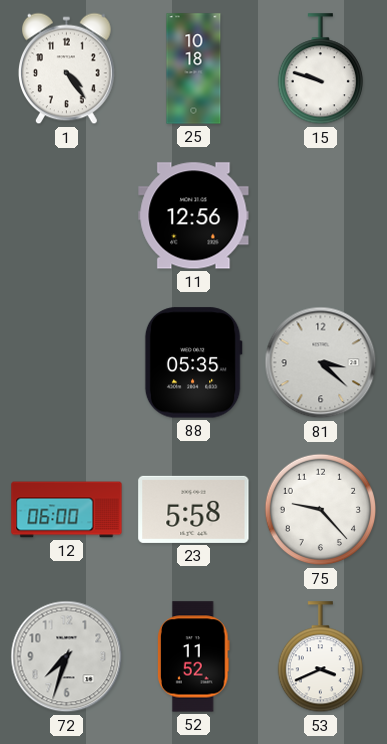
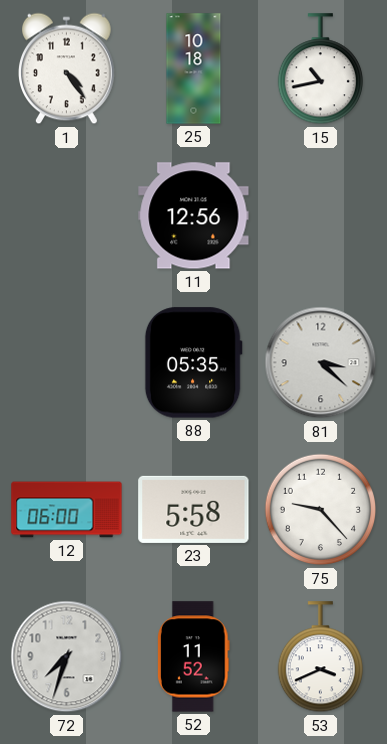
15: 9:48 -> 10:43
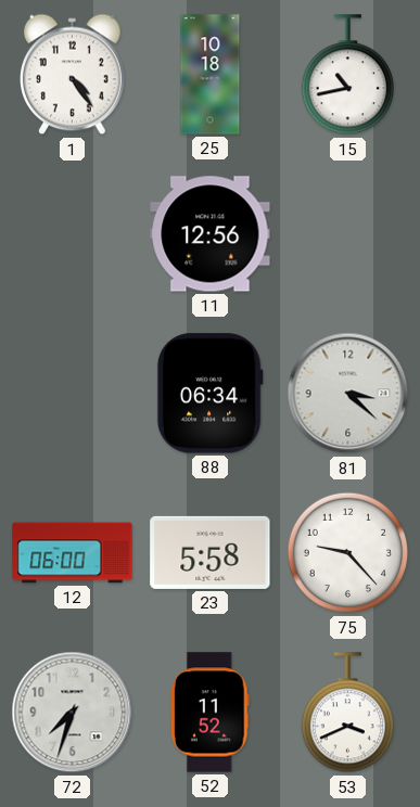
88: 05:35 -> 06:34
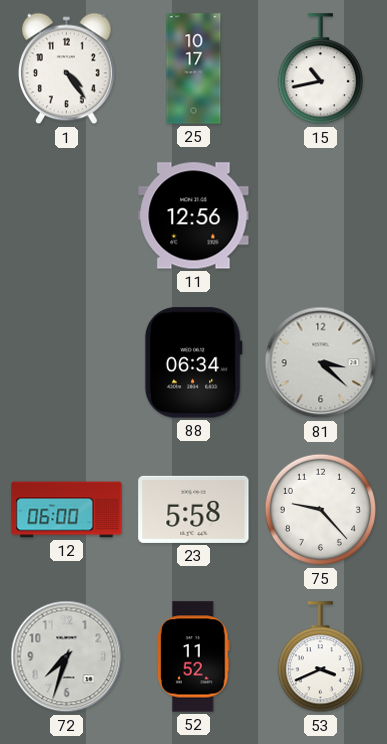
25: 10:18 -> 10:17
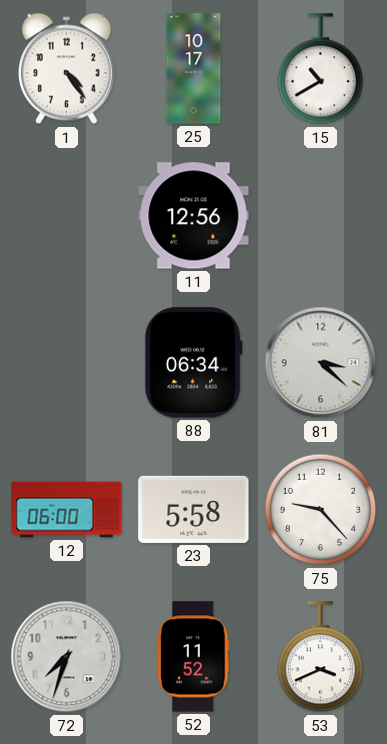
15: 10:43 -> 10:40
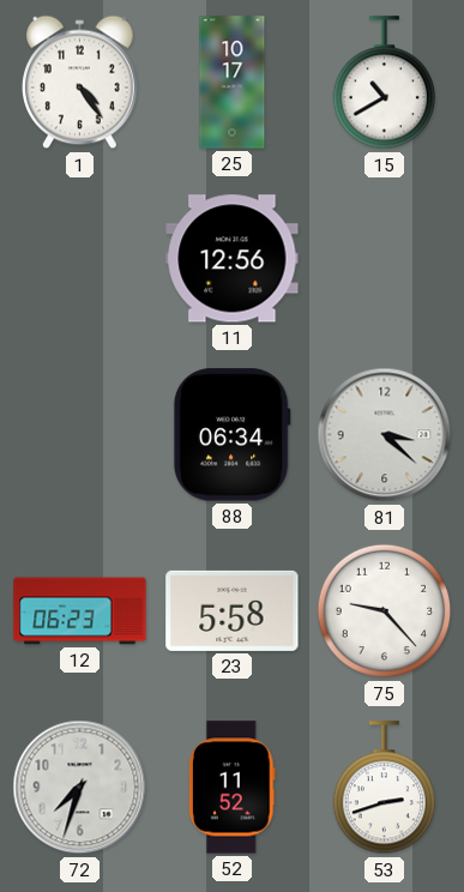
12: 06:00 -> 06:23
53: 3:41 -> 2:42
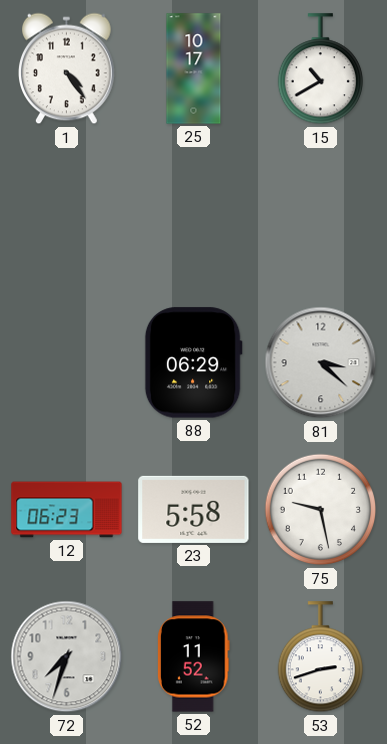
11: 12:56 -> none
88: 06:34 -> 06:29
75: 9:23 -> 9:28
